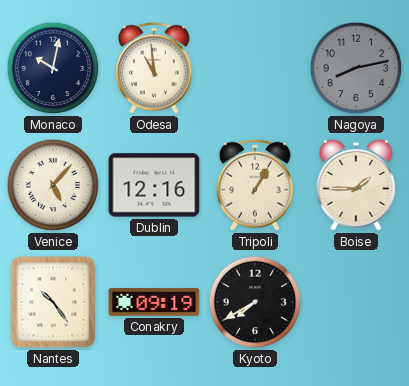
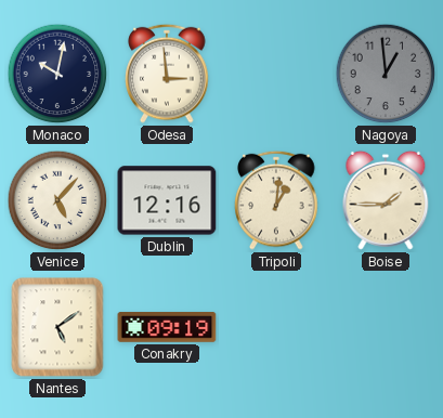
Odesa: 10:59 -> 2:59
Nagoya: 8:13 -> 12:59
Tripoli: 1:05 -> 1:01
Nantes: 10:24 -> 5:09
Kyoto: 7:40 -> none
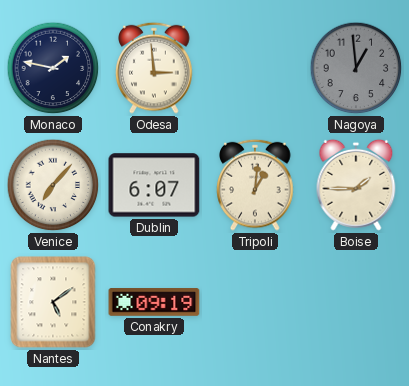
Monaco: 10:02 -> 1:47
Venice: 5:07 -> 7:07
Dublin: 12:16 -> 6:07
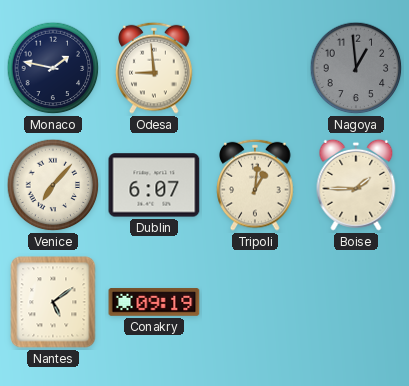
Odesa: 2:59 -> 8:59
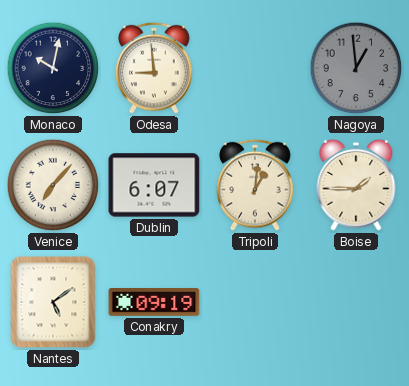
Monaco: 1:47 -> 10:02
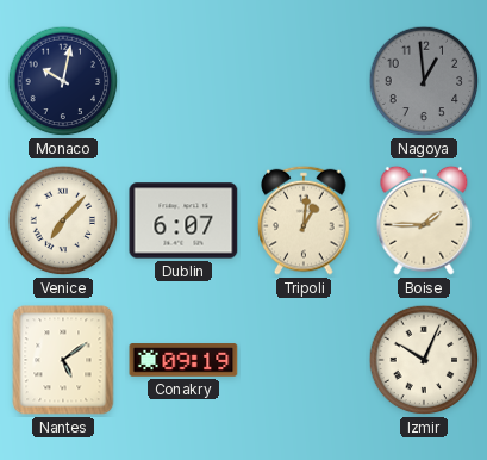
Odesa: 8:59 -> none
Izmir: none -> 10:04
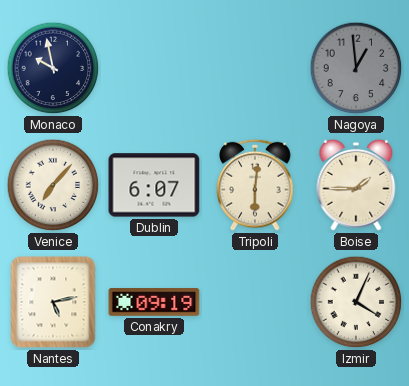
Monaco: 10:02 -> 9:58
Tripoli: 1:01 -> 6:01
Nantes: 5:09 -> 5:13
Izmir: 10:04 -> 4:04
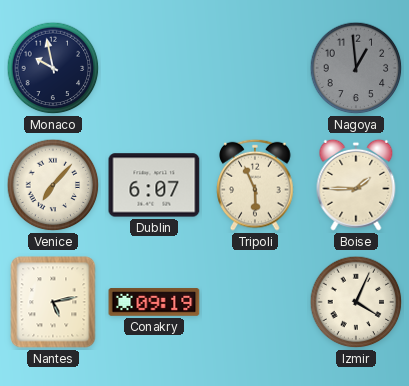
Tripoli: 6:01 -> 5:56
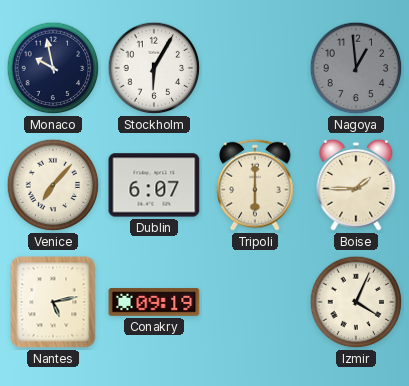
Stockholm: none -> 6:05
Tripoli: 5:56 -> 6:00
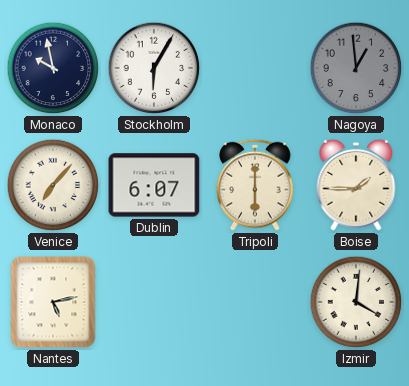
Conakry: 09:19 -> none
Izmir: 4:04 -> 4:01
